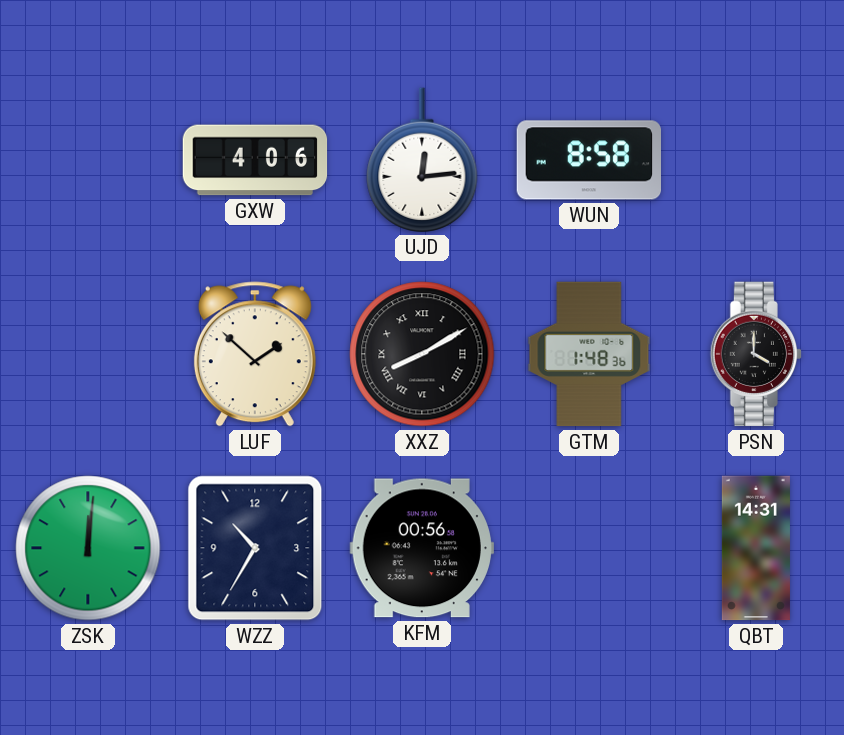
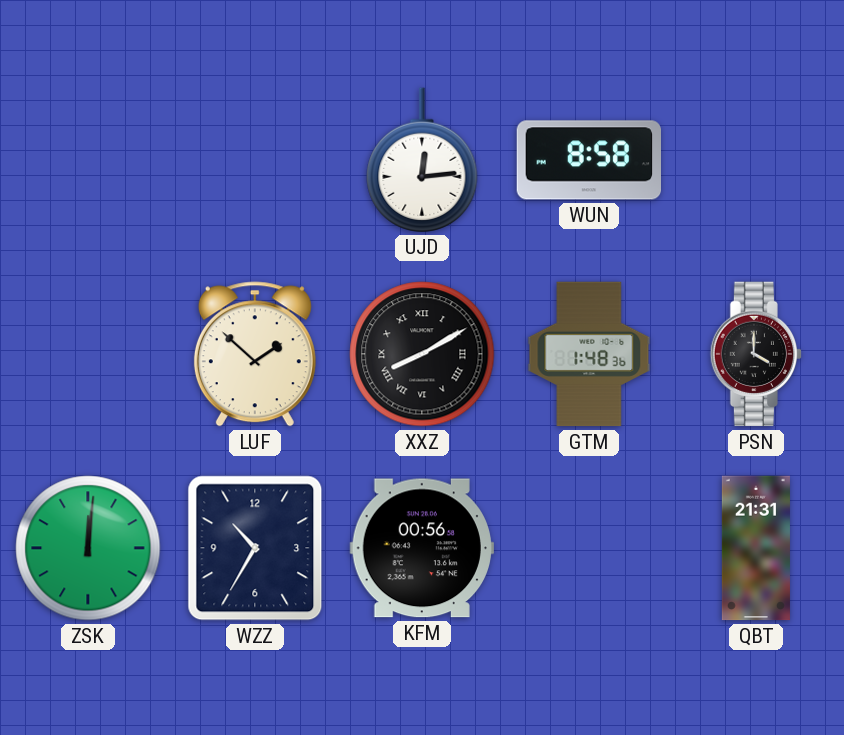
GXW: 4:06 -> none
QBT: 14:31 -> 21:31
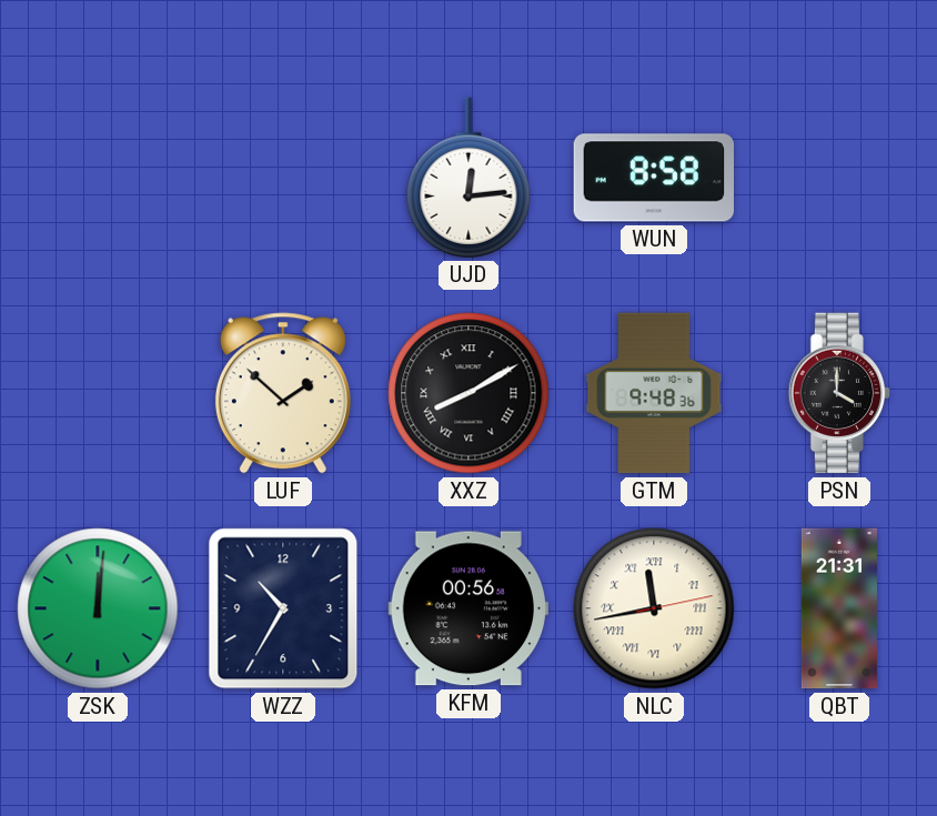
GTM: 1:48 -> 9:48
NLC: none -> 11:43
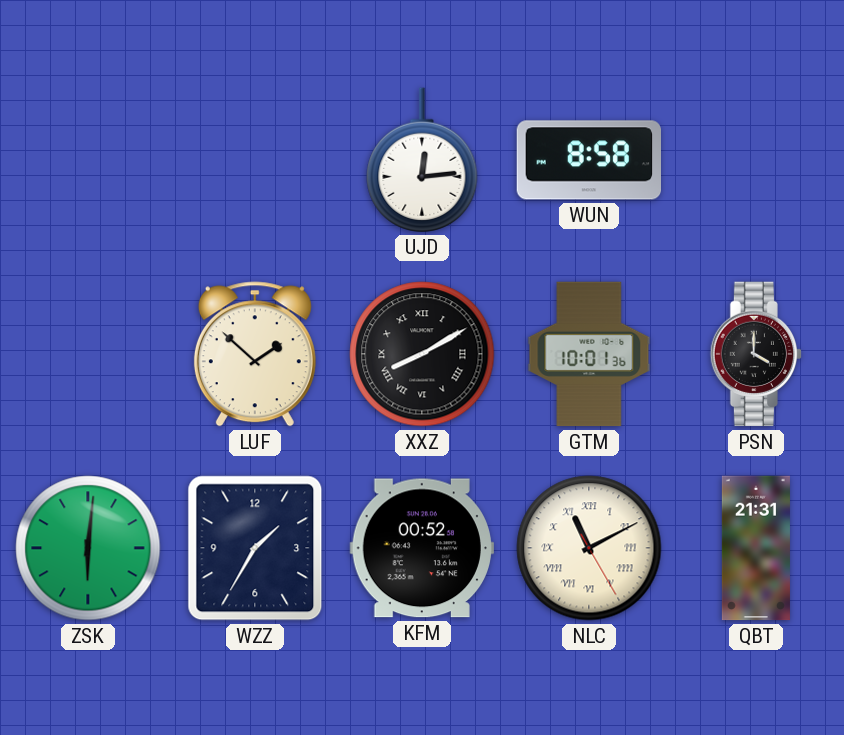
GTM: 9:48 -> 10:01
ZSK: 12:01 -> 6:01
WZZ: 10:35 -> 1:35
KFM: 00:56 -> 00:52
NLC: 11:43 -> 11:10
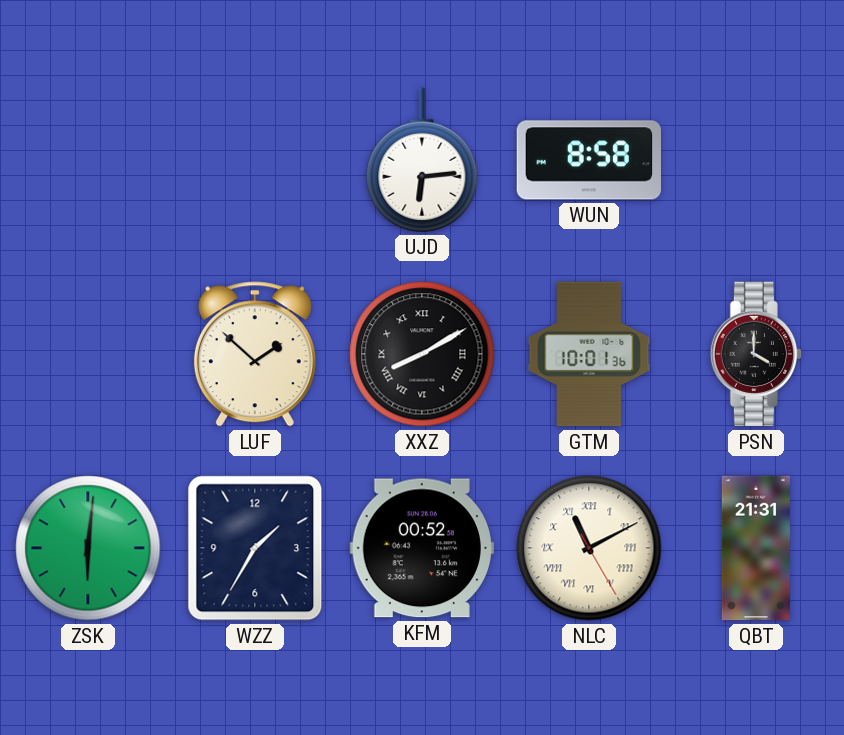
UJD: 12:14 -> 6:14
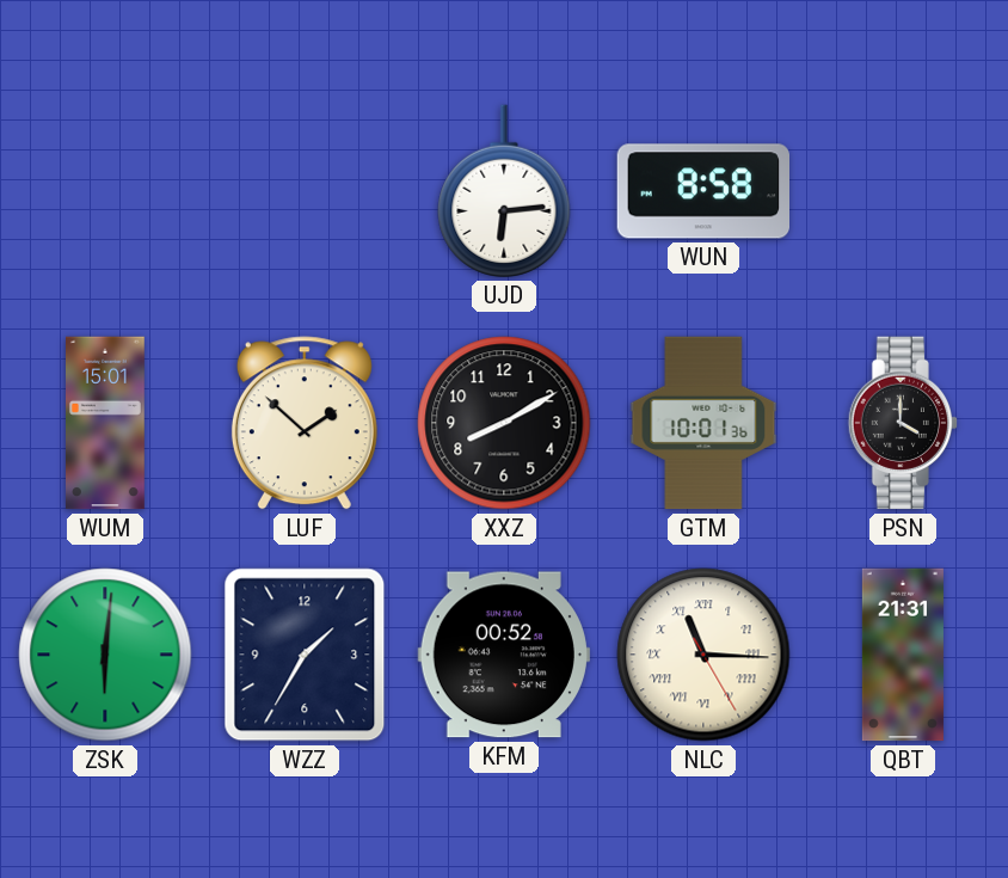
WUM: none -> 15:01
XXZ numerals: Roman -> Arabic
NLC: 11:10 -> 11:15
